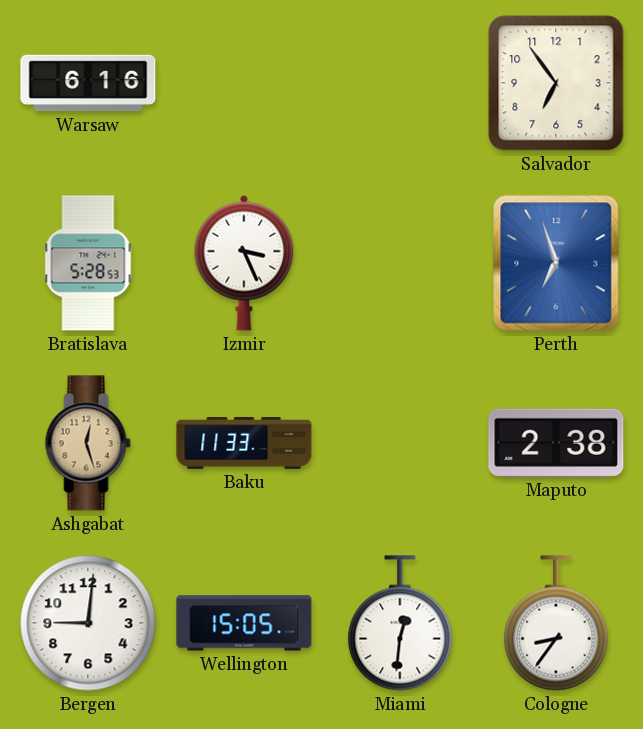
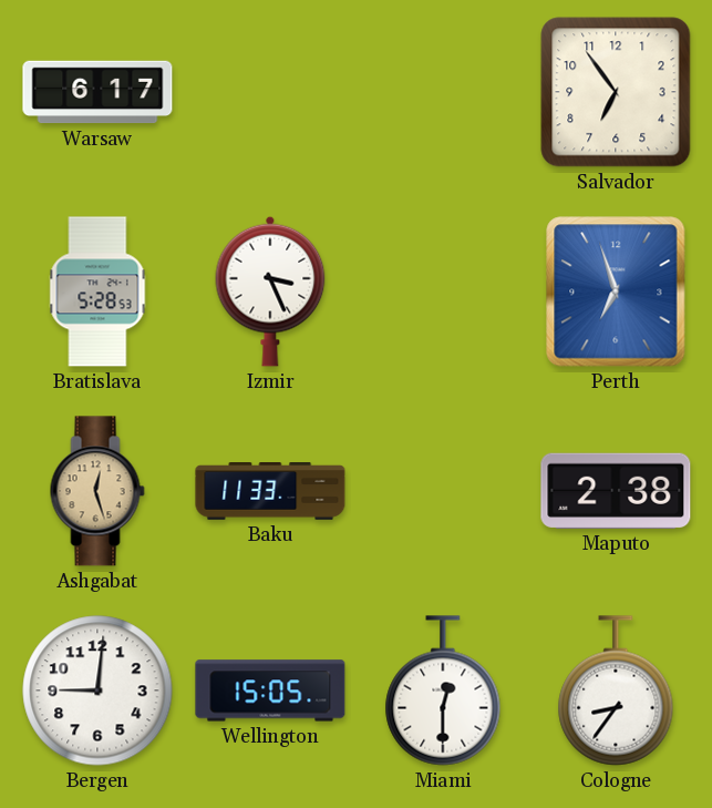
Warsaw: 6:16 -> 6:17
Miami: 12:31 -> 12:30
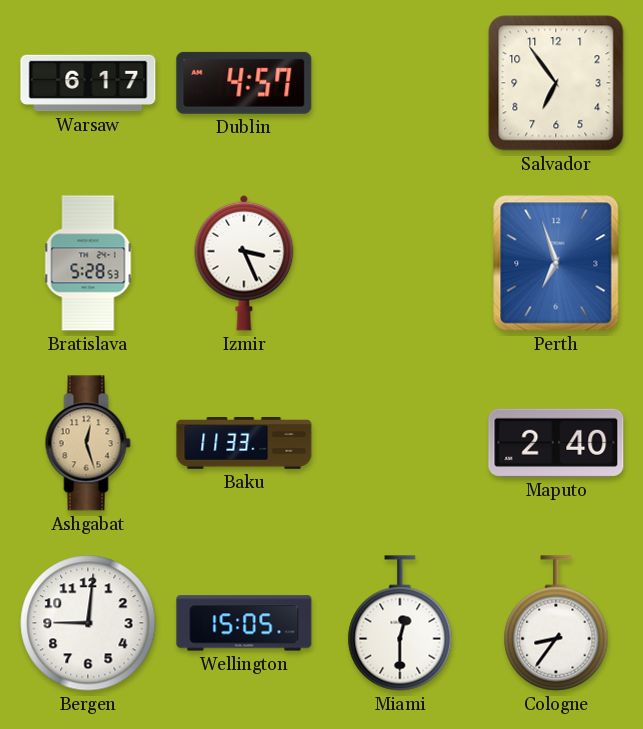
Dublin: none -> 4:57
Maputo: 2:38 -> 2:40
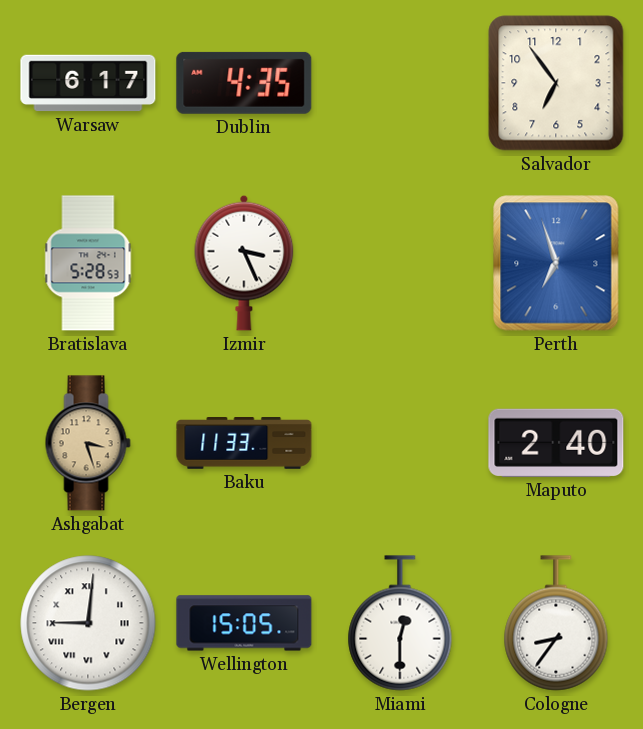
Dublin: 4:57 -> 4:35
Ashgabat: 12:27 -> 3:27
Bergen numerals: Arabic -> Roman
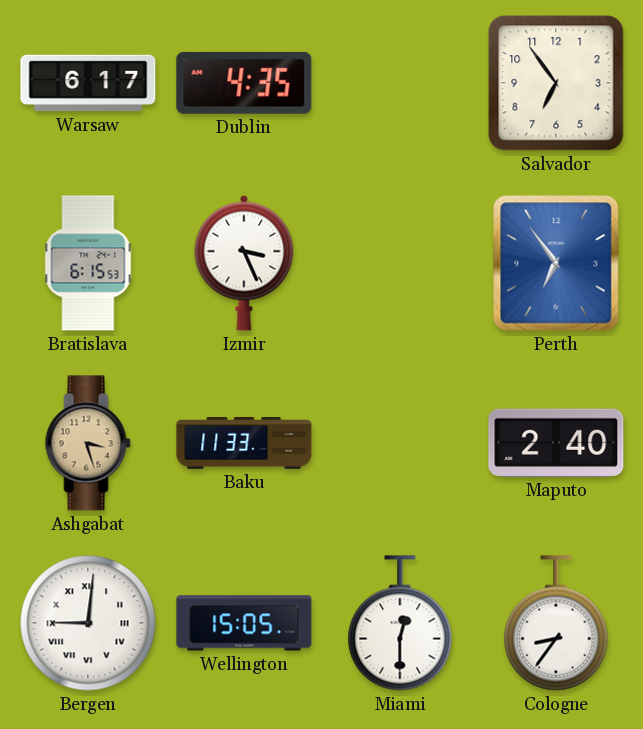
Bratislava: 5:28 -> 6:15
Perth: 6:57 -> 6:54
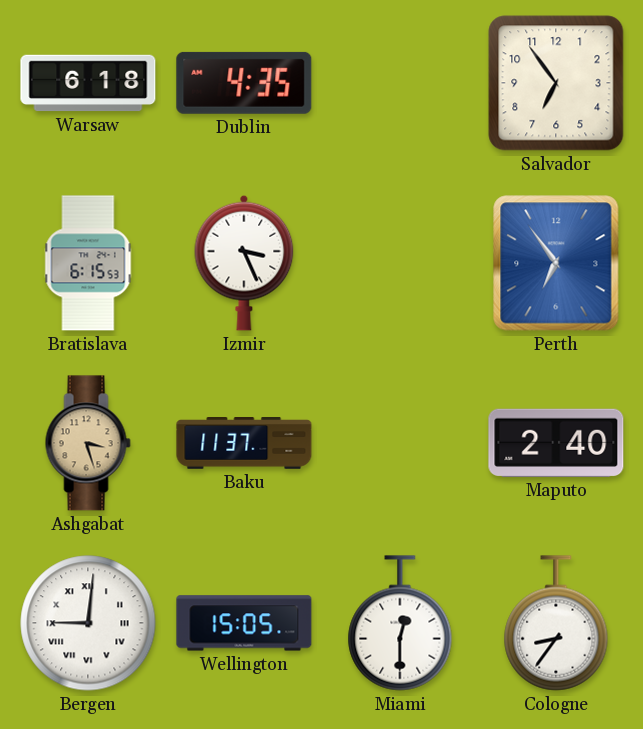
Warsaw: 6:17 -> 6:18
Baku: 11:33 -> 11:37
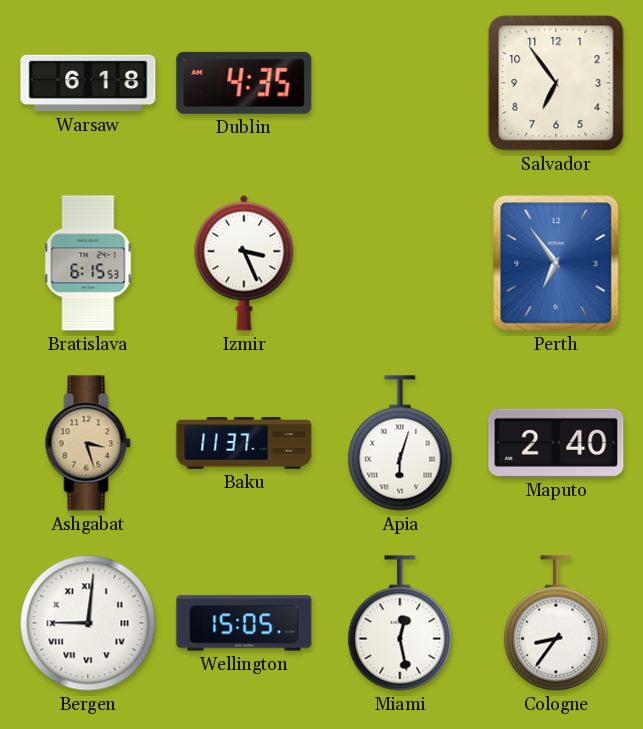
Apia: none -> 6:03
Miami: 12:30 -> 12:28
